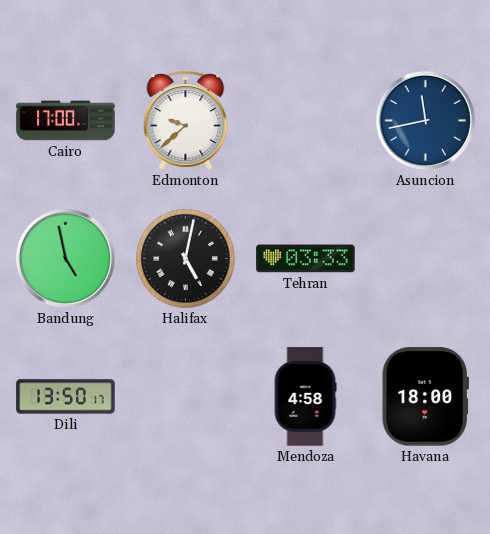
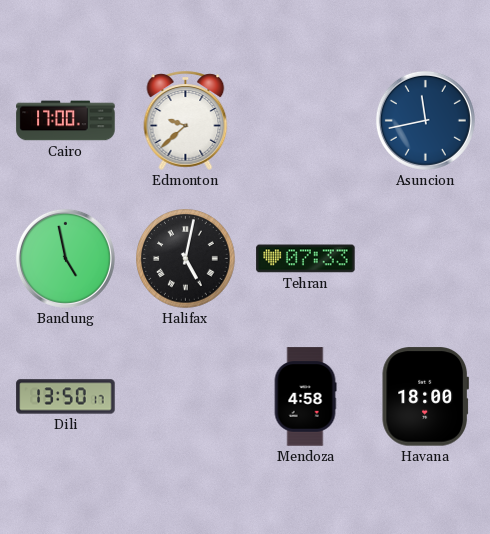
Tehran: 03:33 -> 07:33
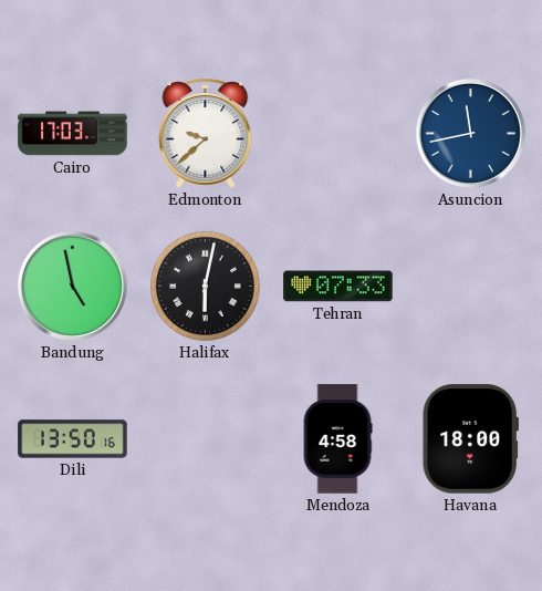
Cairo: 17:00 -> 17:03
Halifax: 5:02 -> 6:02
Dili: 13:50:17 -> 13:50:16
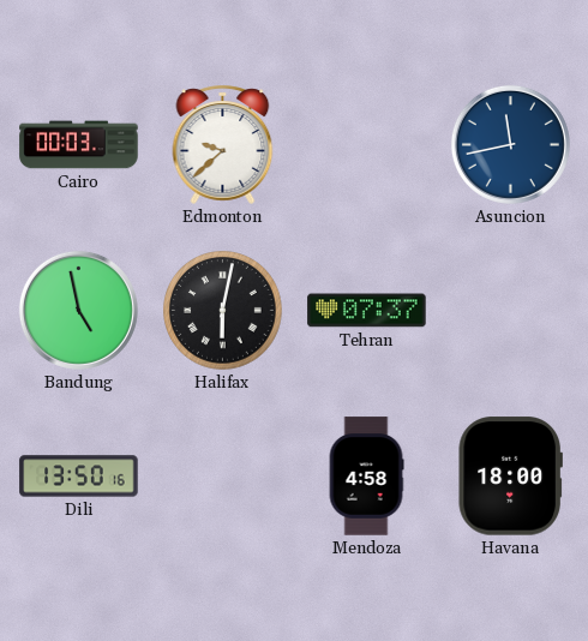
Cairo: 17:03 -> 00:03
Tehran: 07:33 -> 07:37
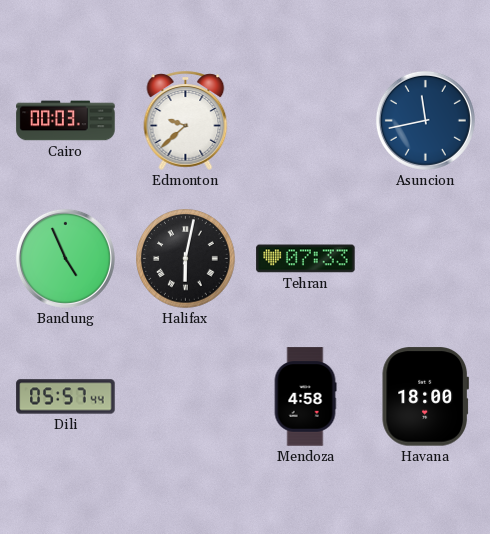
Bandung: 4:58 -> 4:56
Tehran: 07:37 -> 07:33
Dili: 13:50 -> 05:57
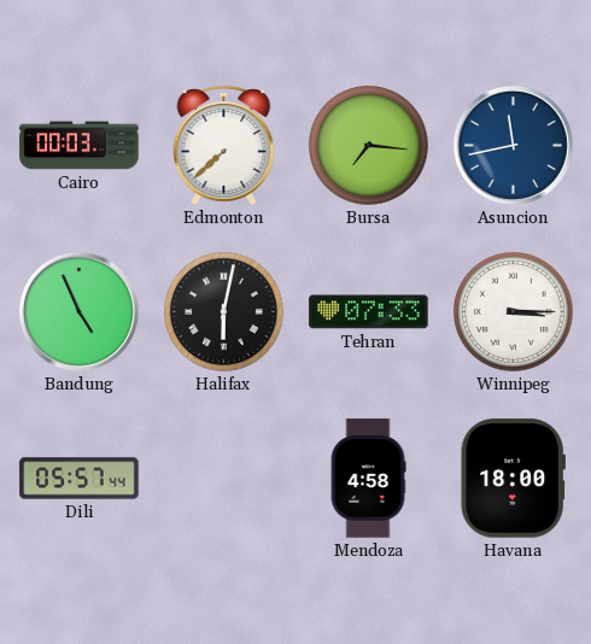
Edmonton: 9:38 -> 7:38
Bursa: none -> 7:16
Winnipeg: none -> 3:15
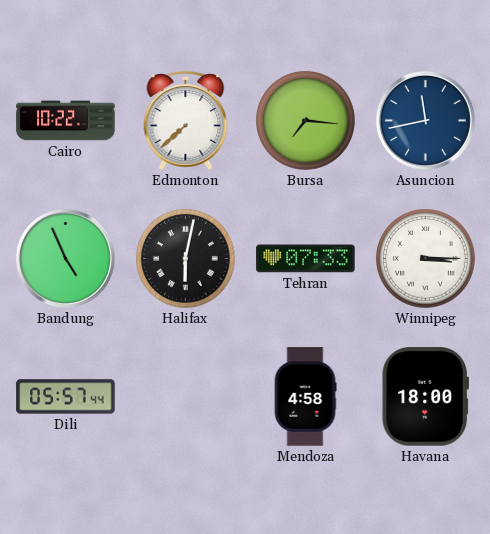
Cairo: 00:03 -> 10:22
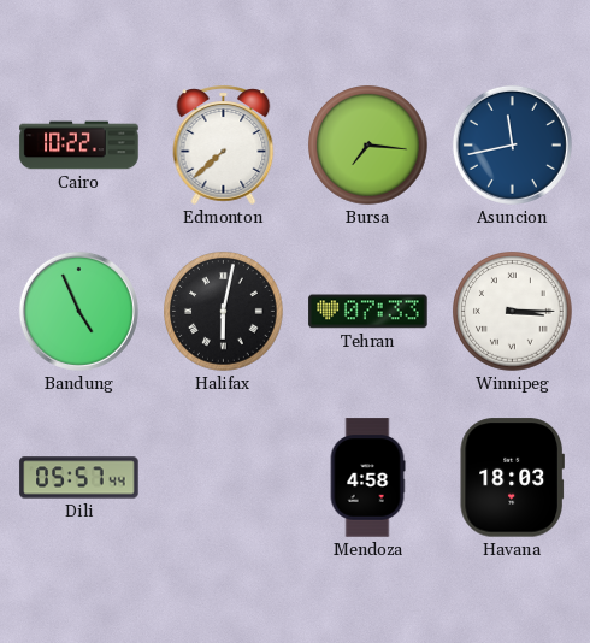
Havana: 18:00 -> 18:03
